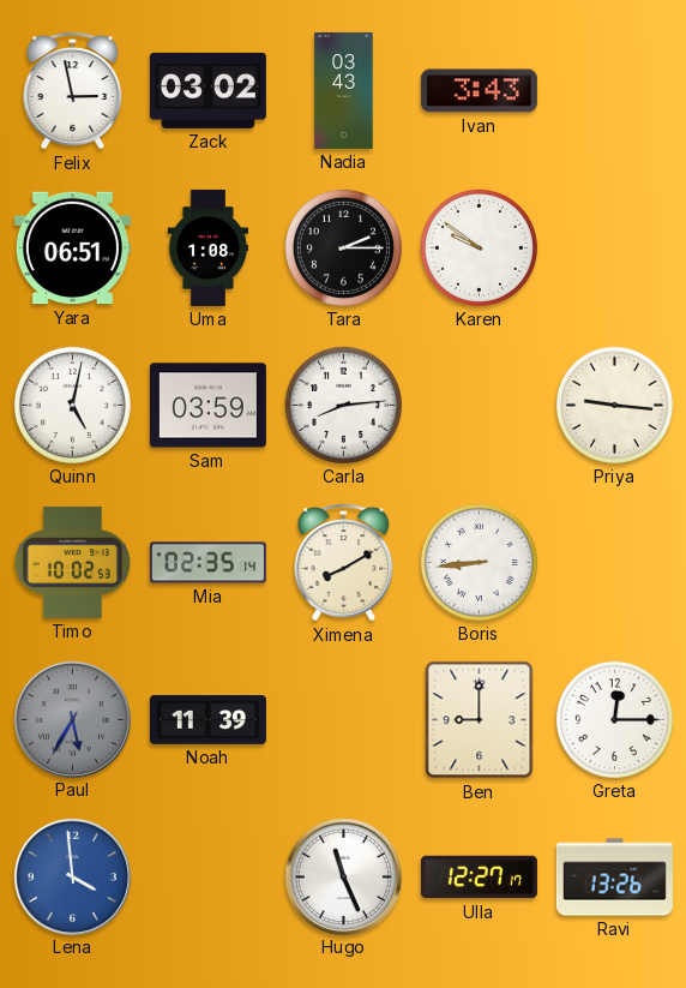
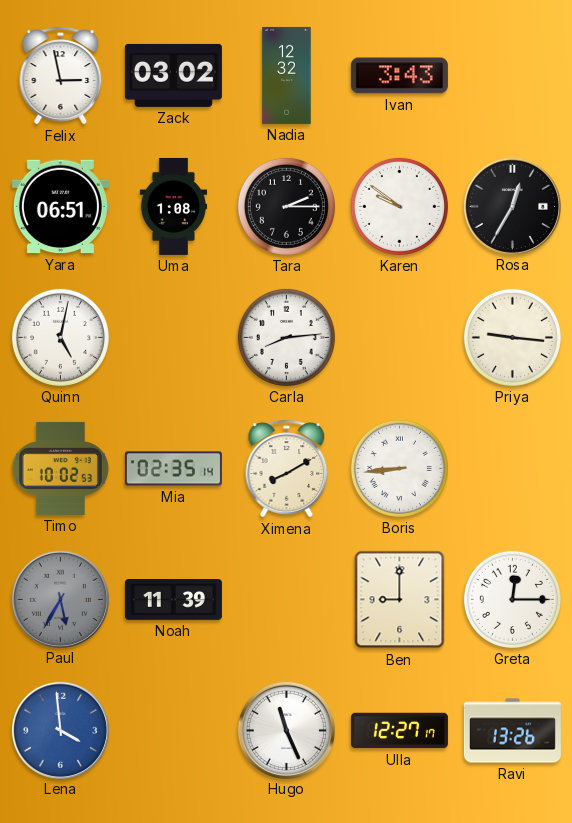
Nadia: 03:43 -> 12:32
Rosa: none -> 12:35
Sam: 03:59 -> none
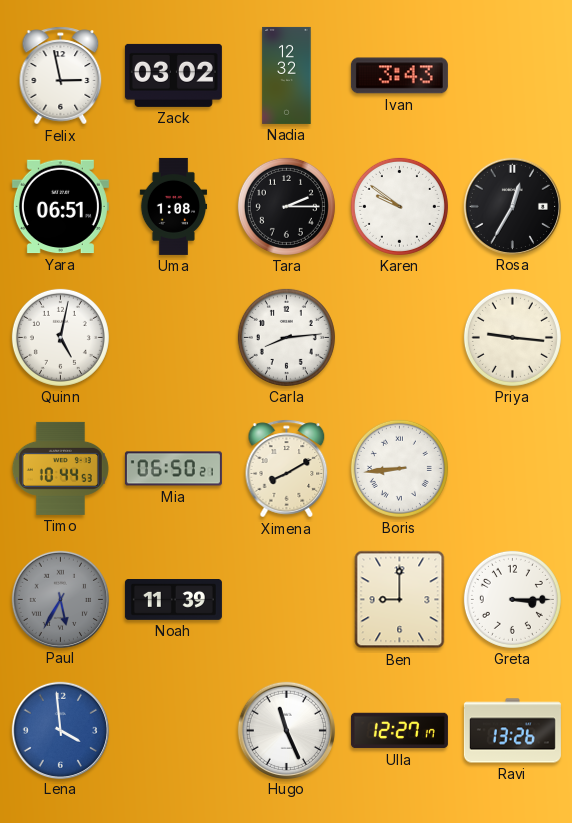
Timo: 10:02 -> 10:44
Mia: 02:35 -> 06:50
Greta: 12:15 -> 3:15
